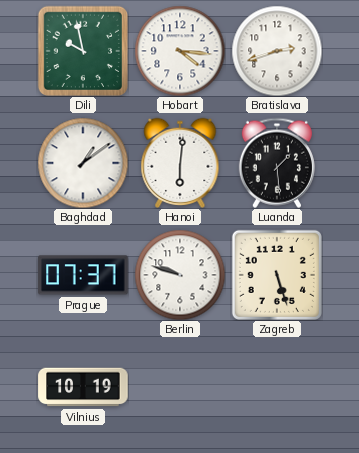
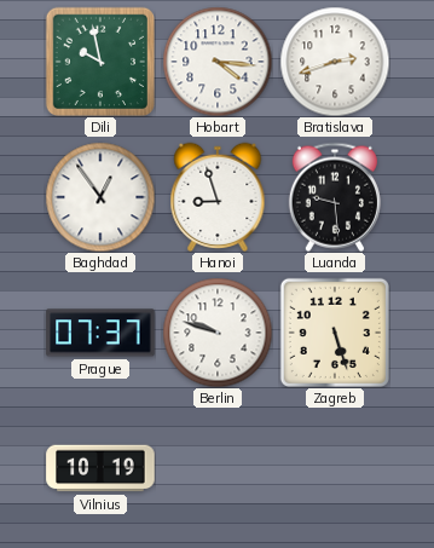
Baghdad: 1:09 -> 12:54
Hanoi: 6:01 -> 8:57
Luanda: 1:29 -> 9:29
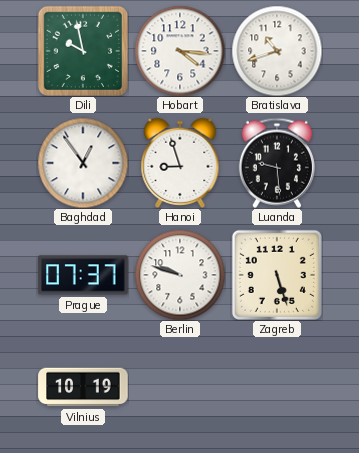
Bratislava: 2:42 -> 10:42
